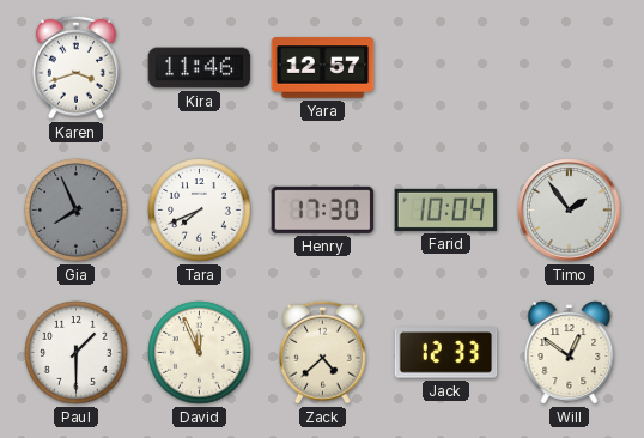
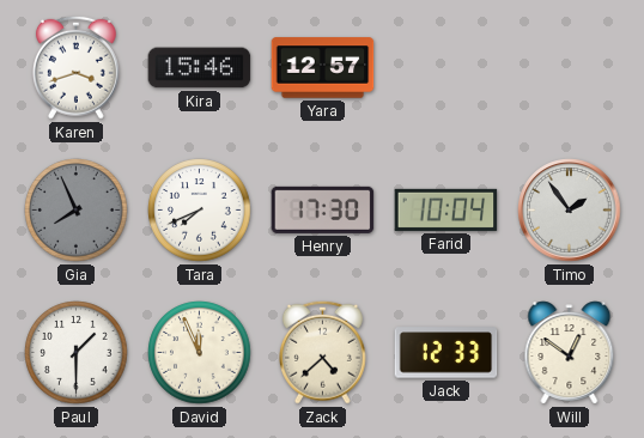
Kira: 11:46 -> 15:46
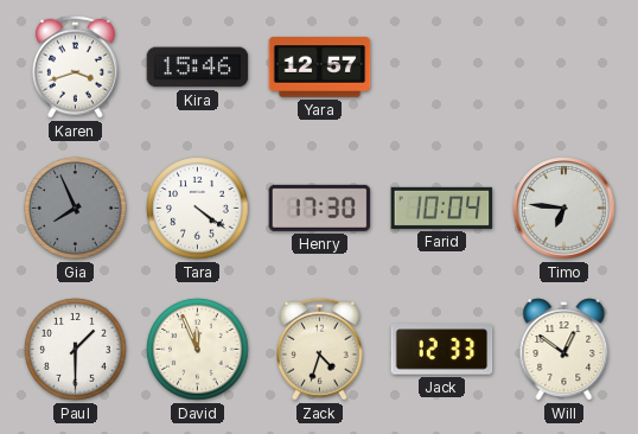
Tara: 7:41 -> 4:21
Timo: 1:54 -> 6:46
Zack: 4:38 -> 4:33
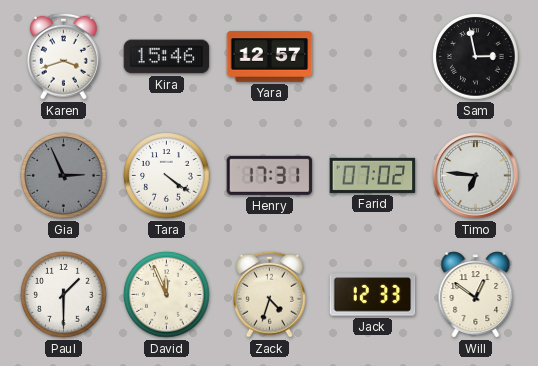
Sam: none -> 2:58
Gia: 7:56 -> 2:56
Henry: 17:30 -> 17:31
Farid: 10:04 -> 07:02
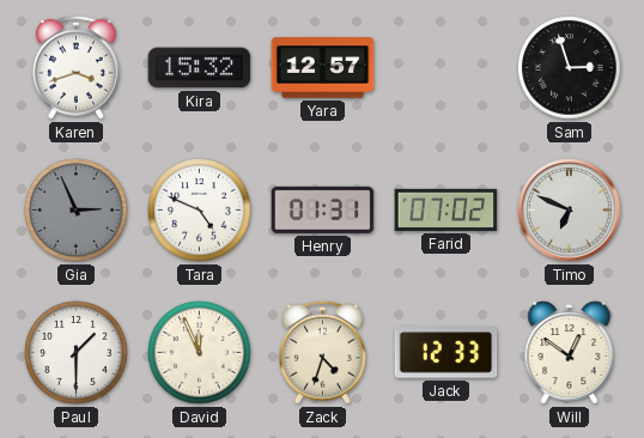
Kira: 15:46 -> 15:32
Sam: 2:58 -> 2:57
Tara: 4:21 -> 4:49
Henry: 17:31 -> 01:31
Timo: 6:46 -> 6:49
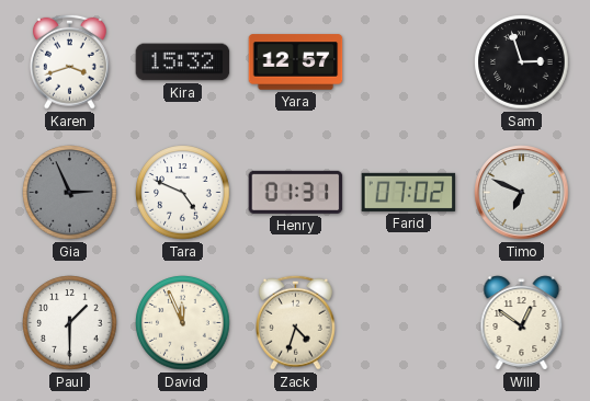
Jack: 12:33 -> none
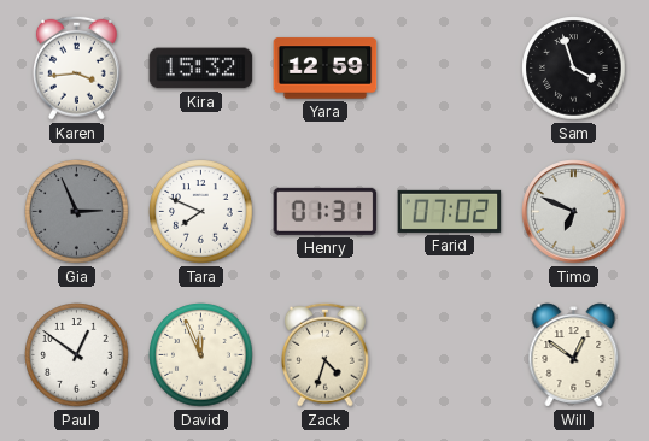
Karen: 3:42 -> 3:44
Yara: 12:57 -> 12:59
Sam: 2:57 -> 3:57
Tara: 4:49 -> 7:49
Paul: 1:30 -> 12:51
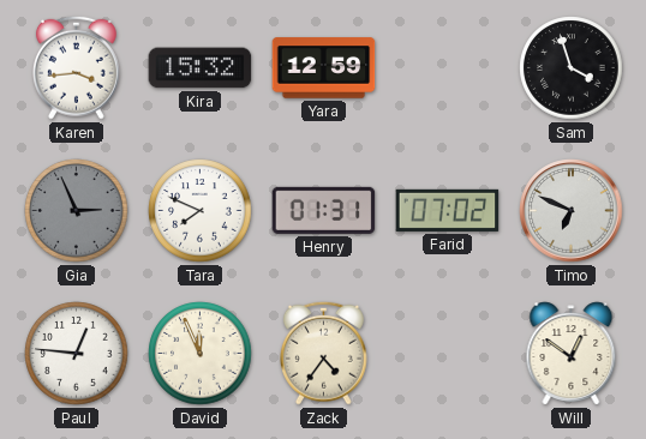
Paul: 12:51 -> 12:46
Zack: 4:33 -> 4:36
